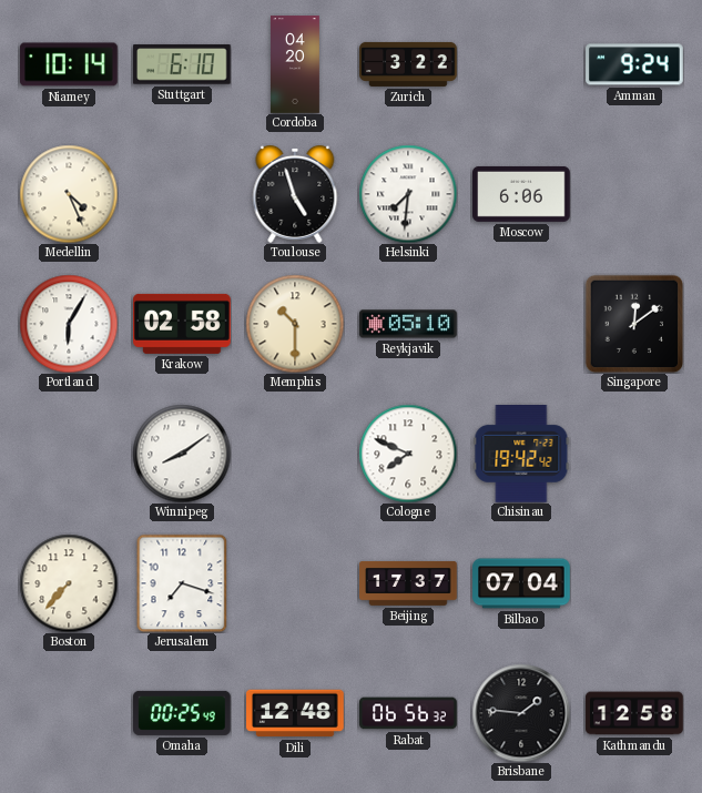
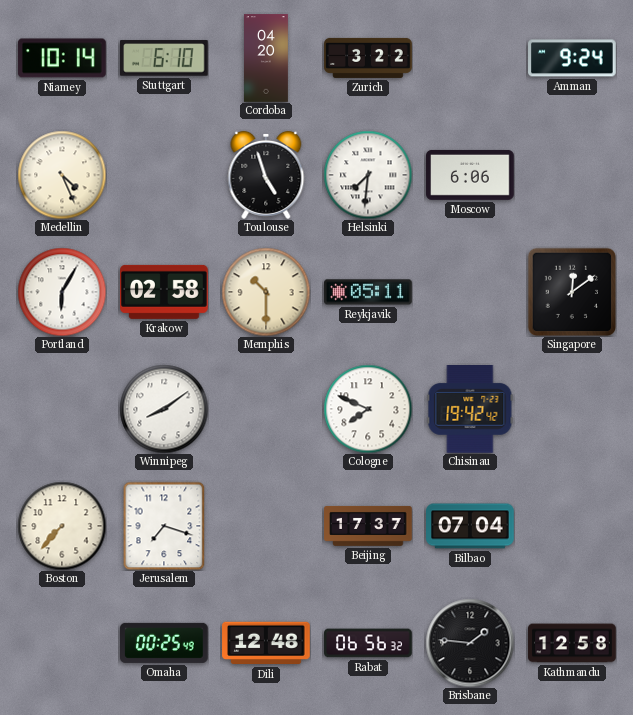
Reykjavik: 05:10 -> 05:11
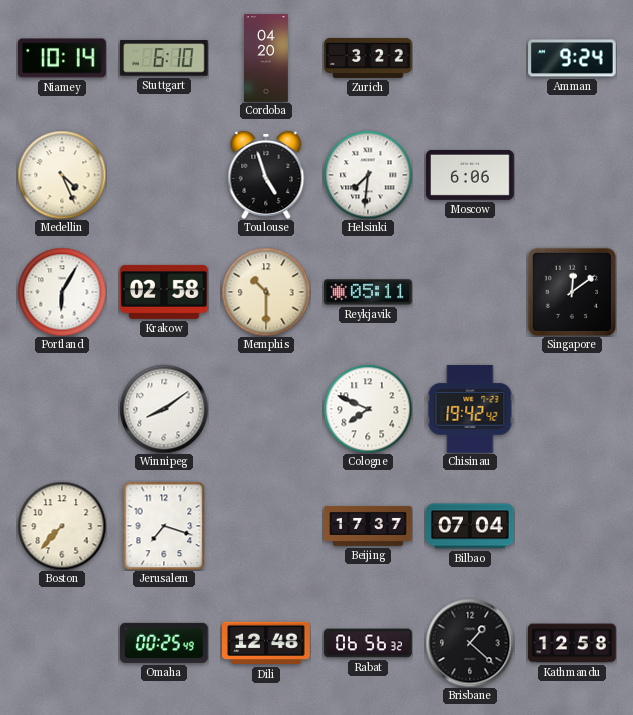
Brisbane: 1:46 -> 1:22
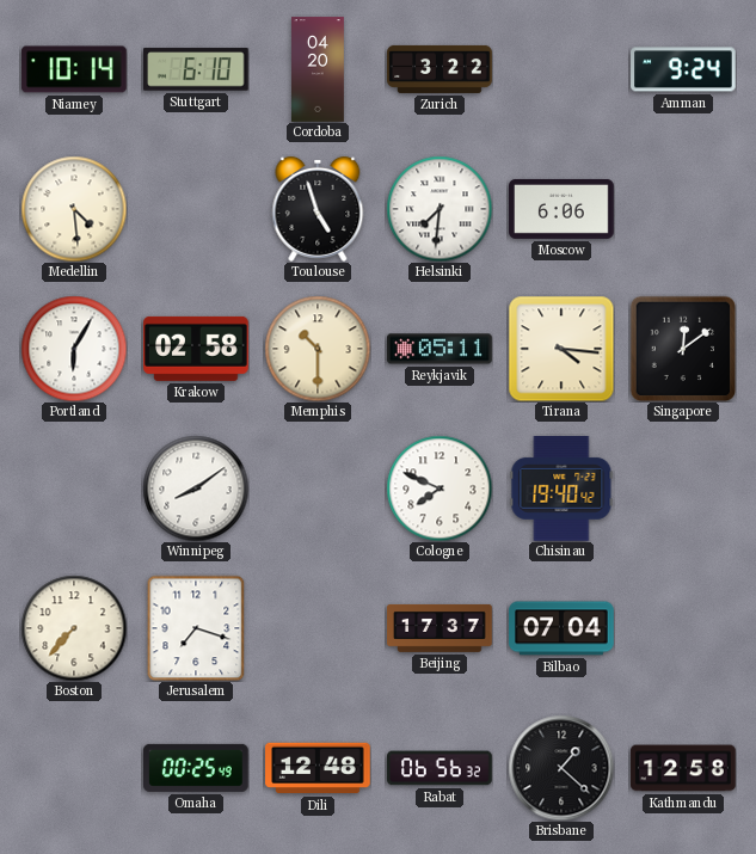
Medellin: 4:26 -> 4:29
Tirana: none -> 4:16
Chisinau: 19:42 -> 19:40
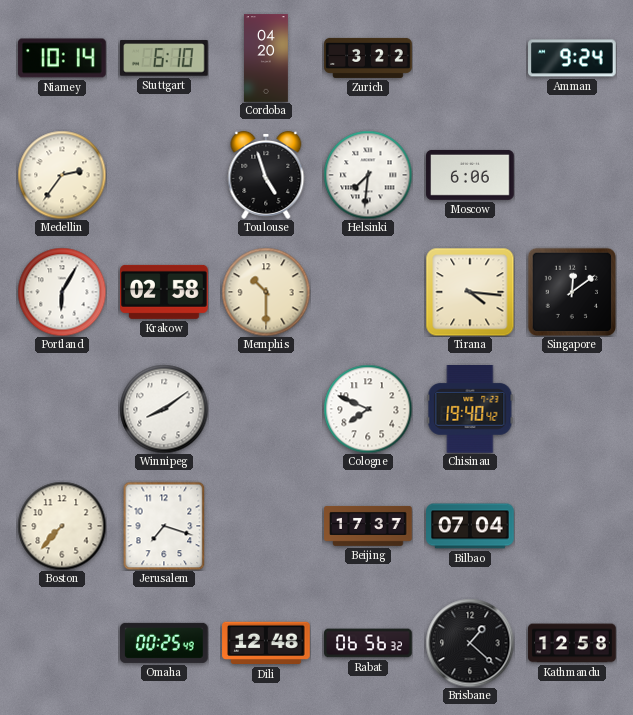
Medellin: 4:29 -> 2:36
Reykjavik: 05:11 -> none
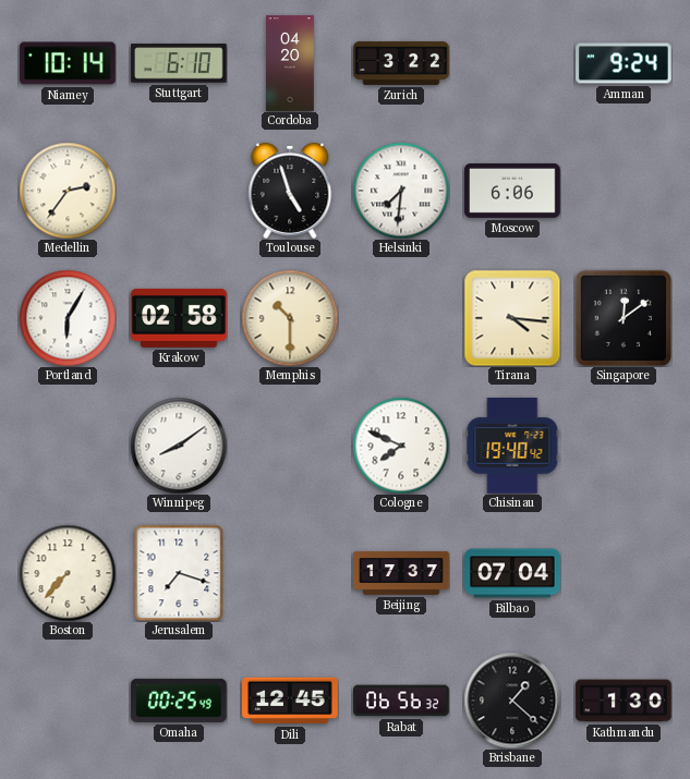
Dili: 12:48 -> 12:45
Kathmandu: 12:58 -> 1:30
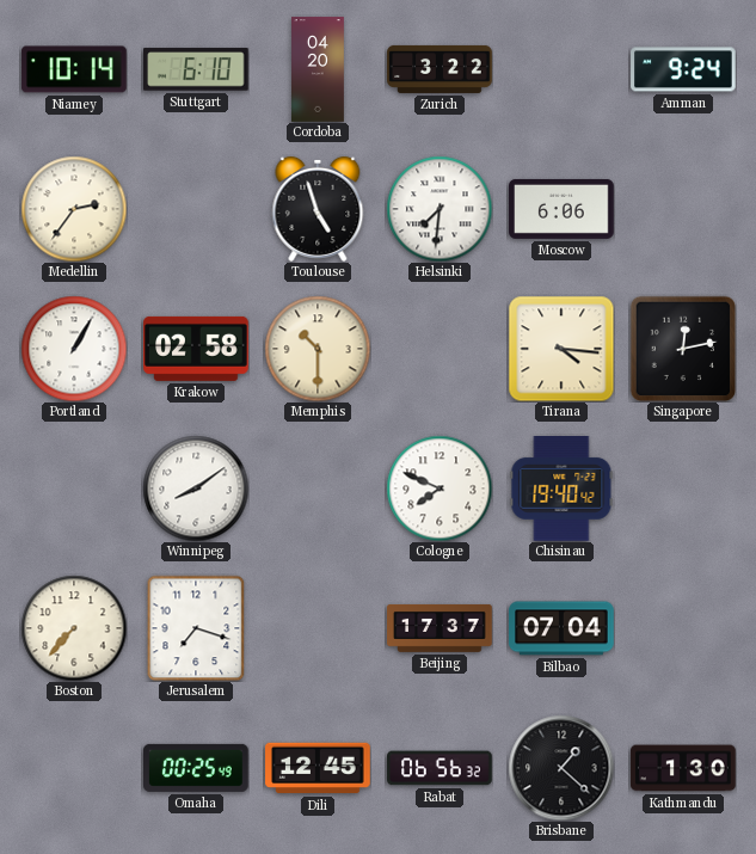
Portland: 6:05 -> 1:05
Singapore: 12:09 -> 12:13
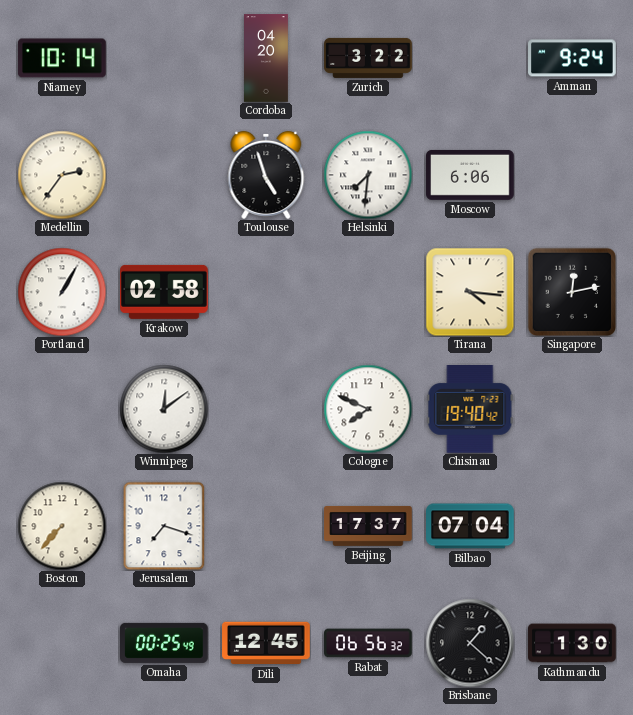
Stuttgart: 6:10 -> none
Memphis: 10:30 -> none
Winnipeg: 8:09 -> 12:09
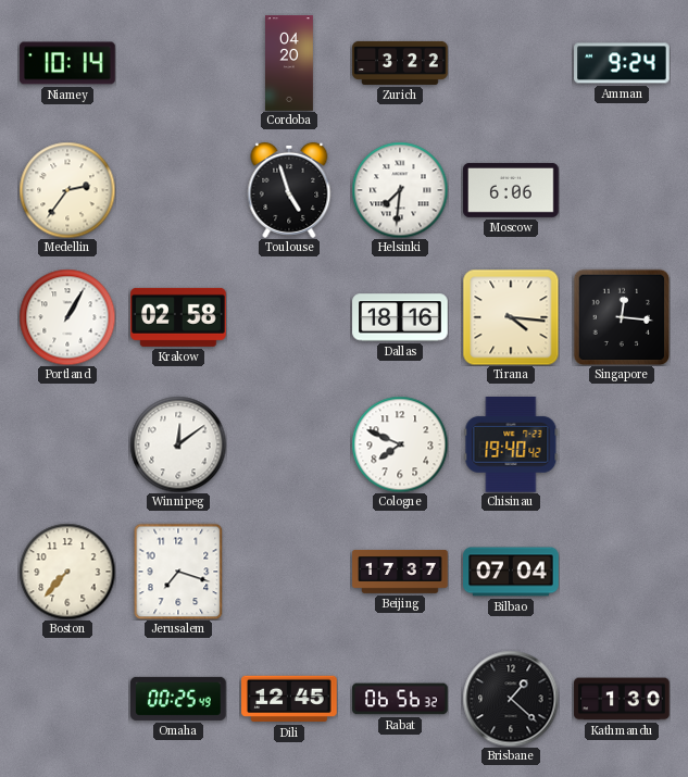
Dallas: none -> 18:16
Singapore: 12:13 -> 12:16
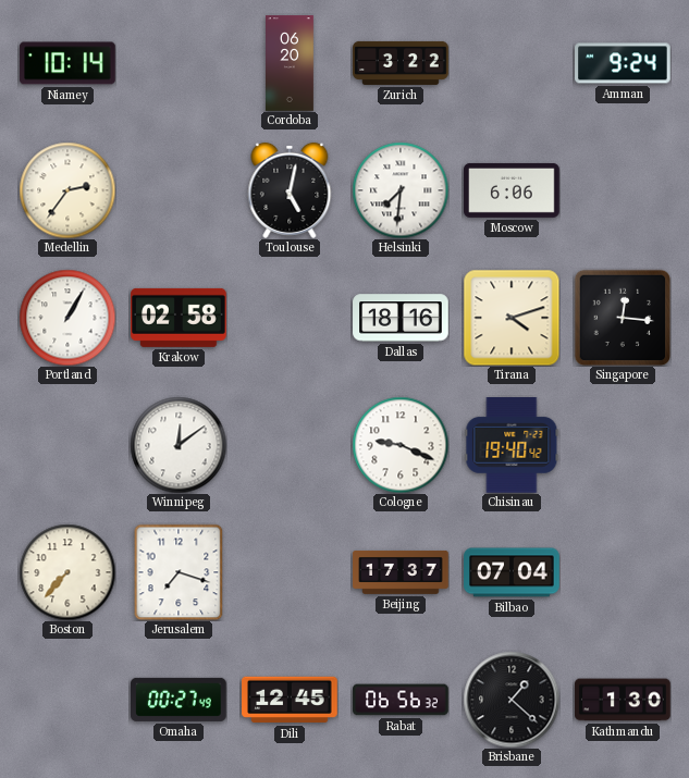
Cordoba: 04:20 -> 06:20
Toulouse: 4:57 -> 5:02
Tirana: 4:16 -> 4:12
Cologne: 7:49 -> 9:19
Omaha: 00:25 -> 00:27
